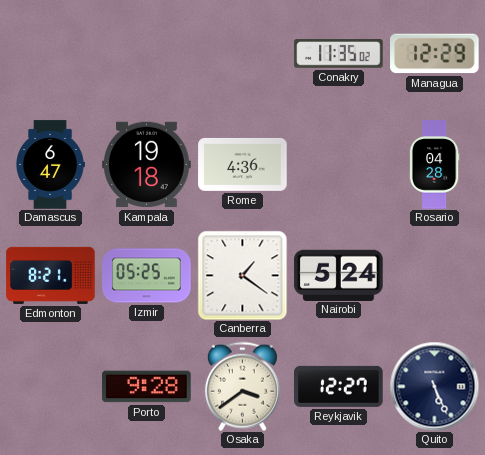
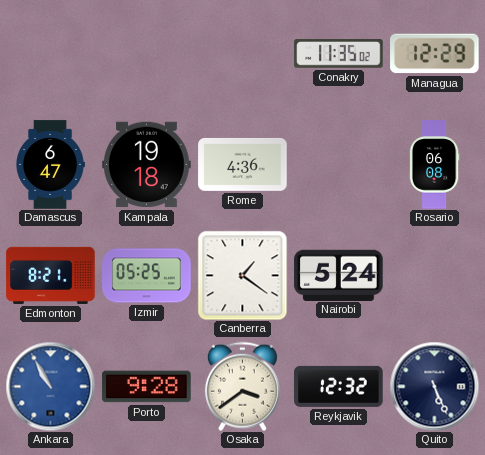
Rosario: 04:28 -> 06:08
Ankara: none -> 10:55
Reykjavik: 12:27 -> 12:32
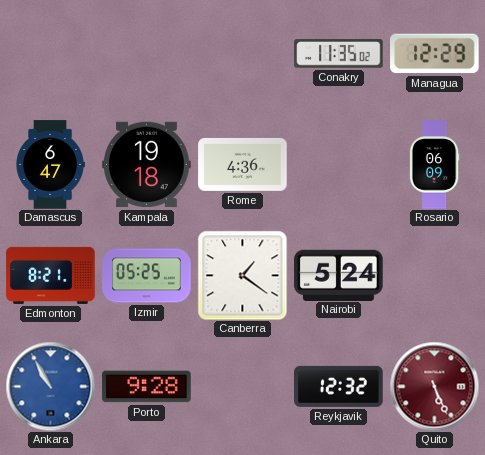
Rosario: 06:08 -> 06:09
Osaka: 3:39 -> none
Quito dial: navy -> burgundy
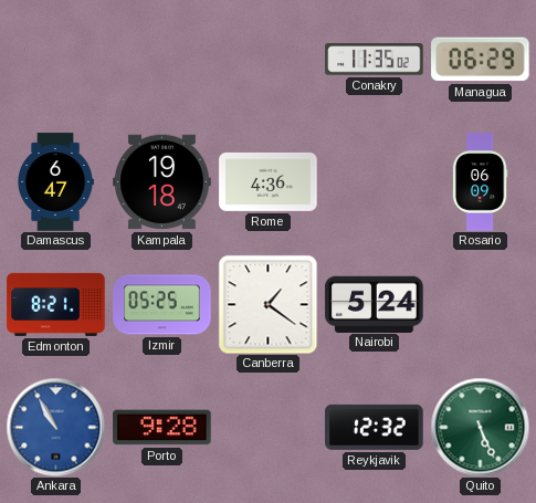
Managua: 12:29 -> 06:29
Quito dial: burgundy -> green
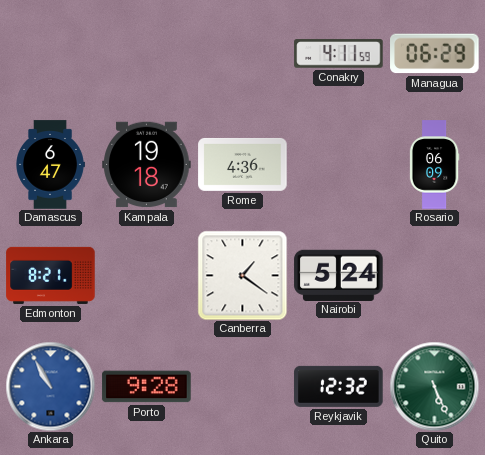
Conakry: 11:35 -> 4:11
Izmir: 05:25 -> none
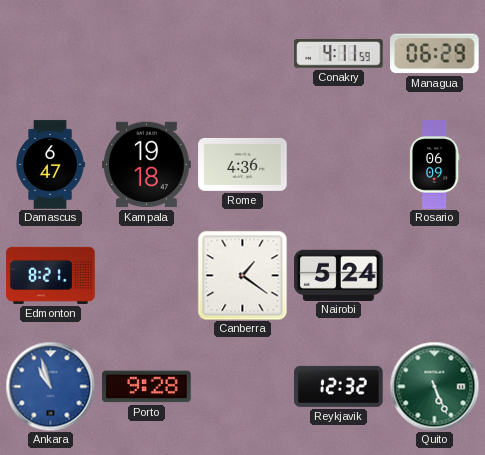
Ankara: 10:55 -> 10:57
